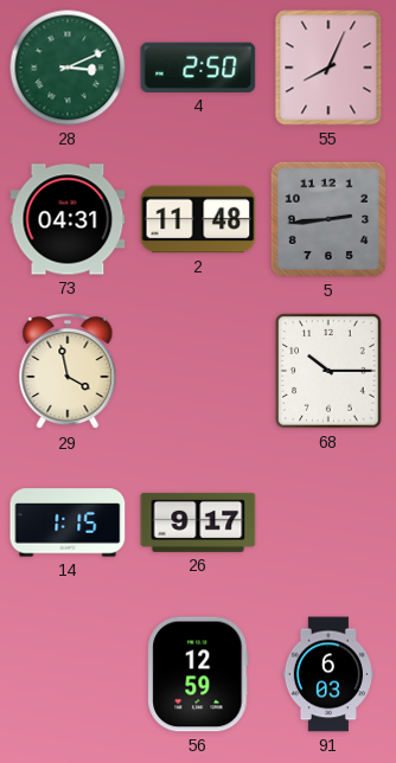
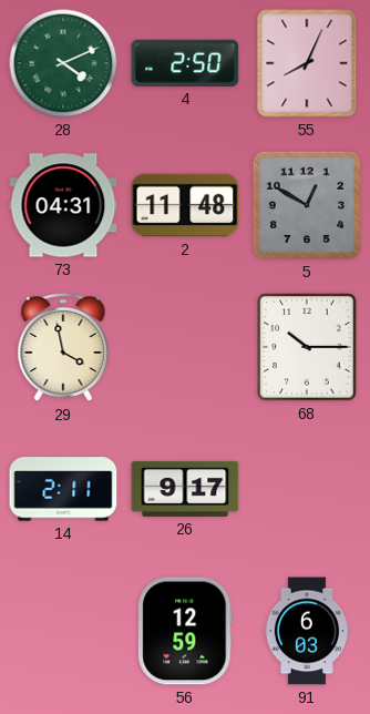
28: 3:11 -> 4:11
5: 2:44 -> 12:50
14: 1:15 -> 2:11
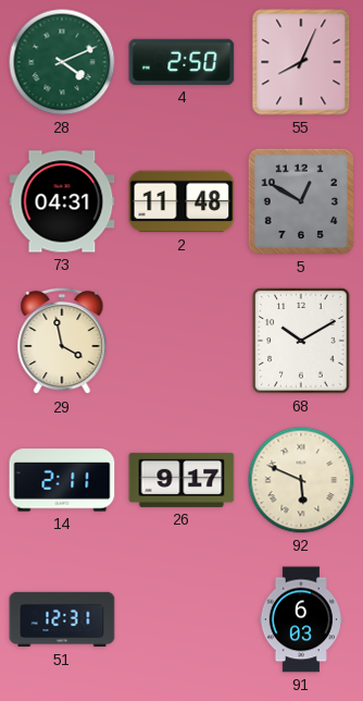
68: 10:15 -> 10:10
92: none -> 5:49
51: none -> 12:31
56: 12:59 -> none
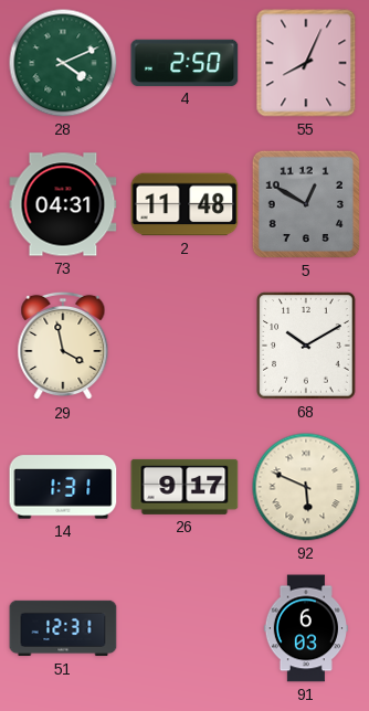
14: 2:11 -> 1:31
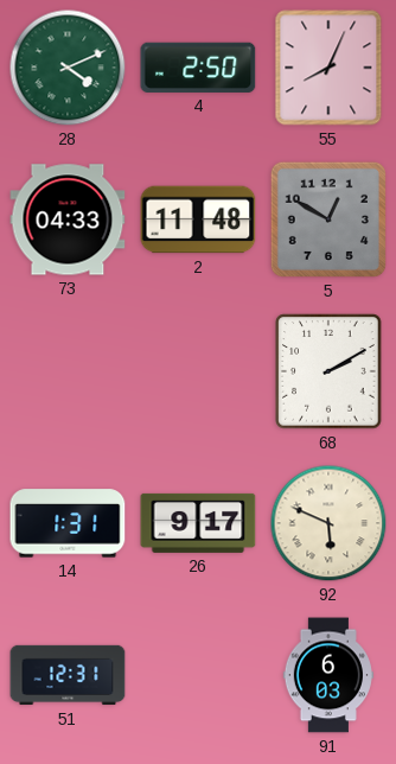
73: 04:31 -> 04:33
29: 3:58 -> none
68: 10:10 -> 2:10
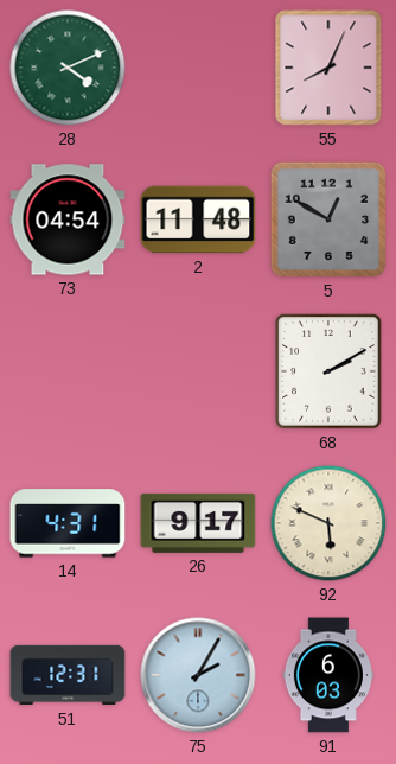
4: 2:50 -> none
73: 04:33 -> 04:54
14: 1:31 -> 4:31
75: none -> 2:05
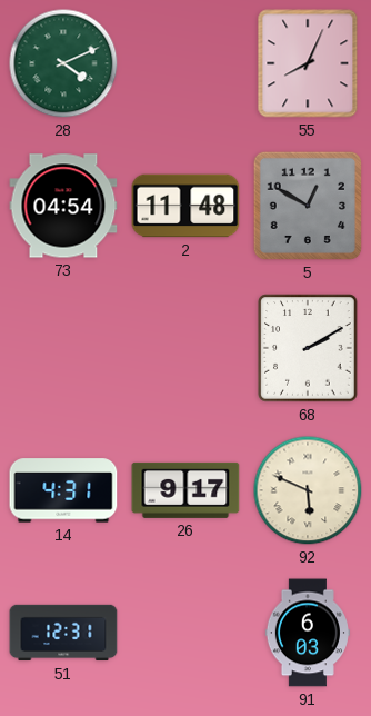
75: 2:05 -> none
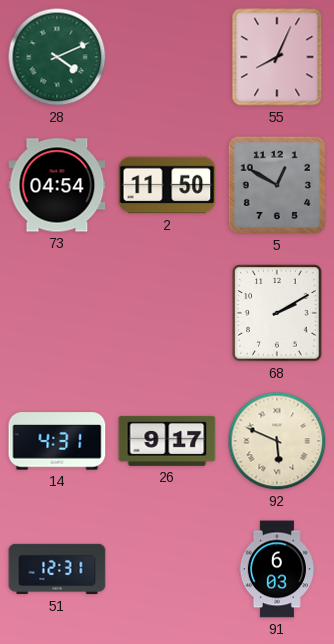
2: 11:48 -> 11:50
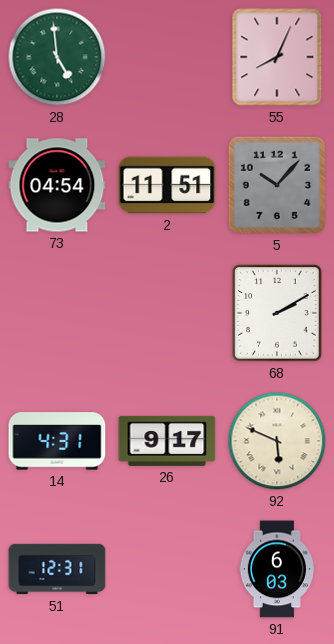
28: 4:11 -> 4:59
2: 11:50 -> 11:51
5: 12:50 -> 10:07
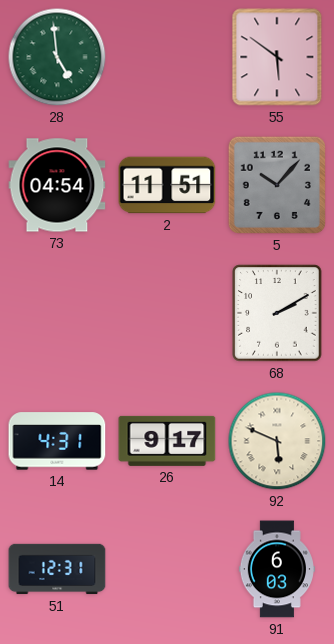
55: 8:04 -> 5:51
